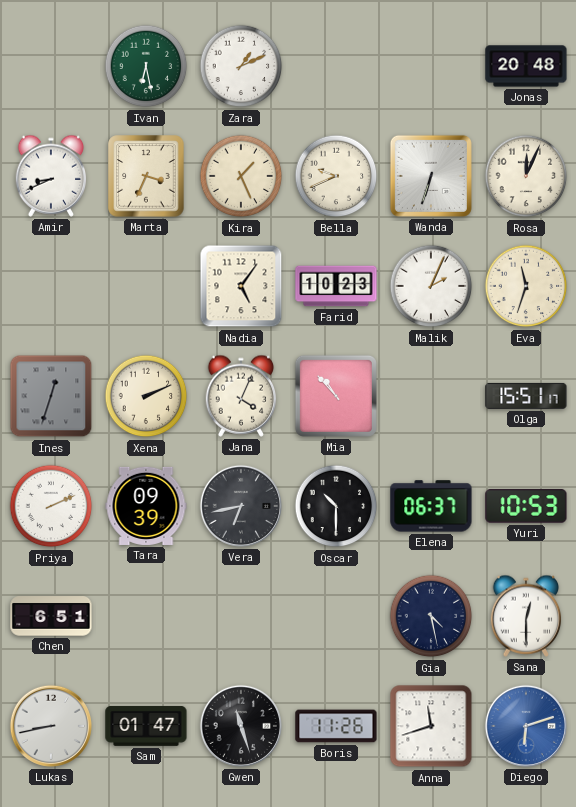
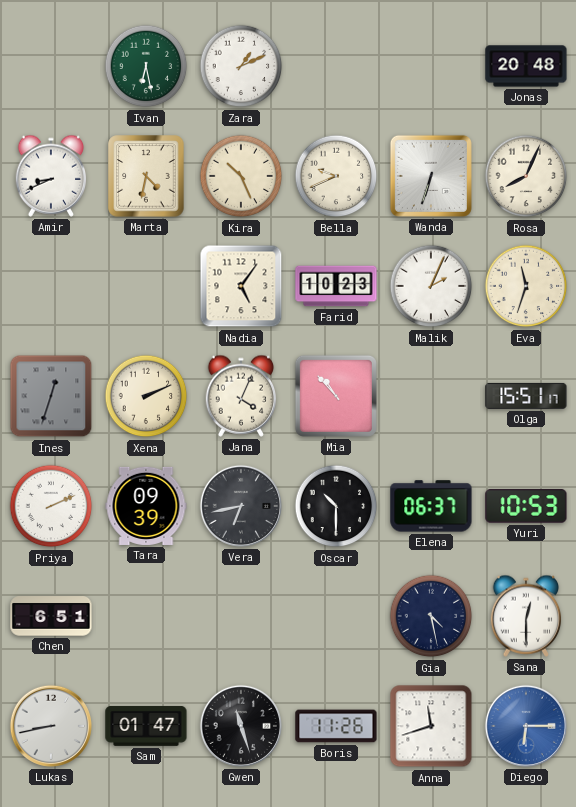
Marta: 3:34 -> 4:32
Kira: 1:26 -> 10:26
Rosa: 12:04 -> 8:04
Diego: 6:12 -> 6:15
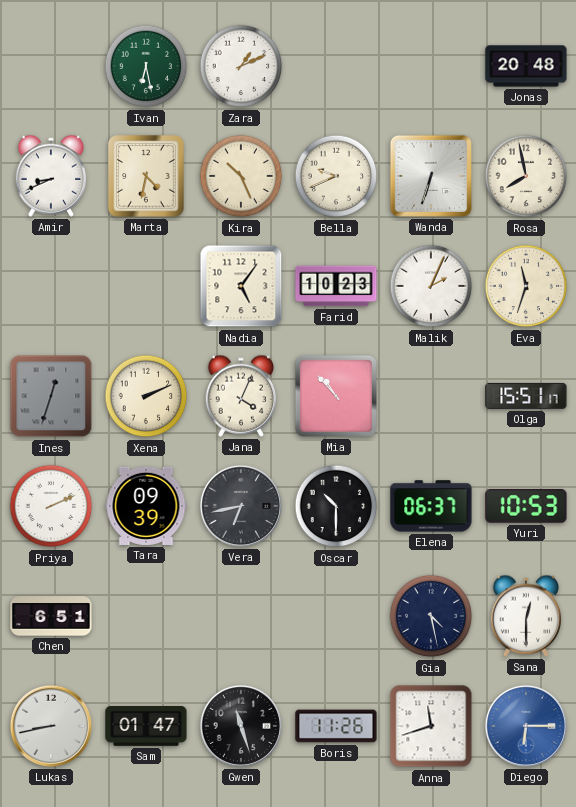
Rosa: 8:04 -> 7:58
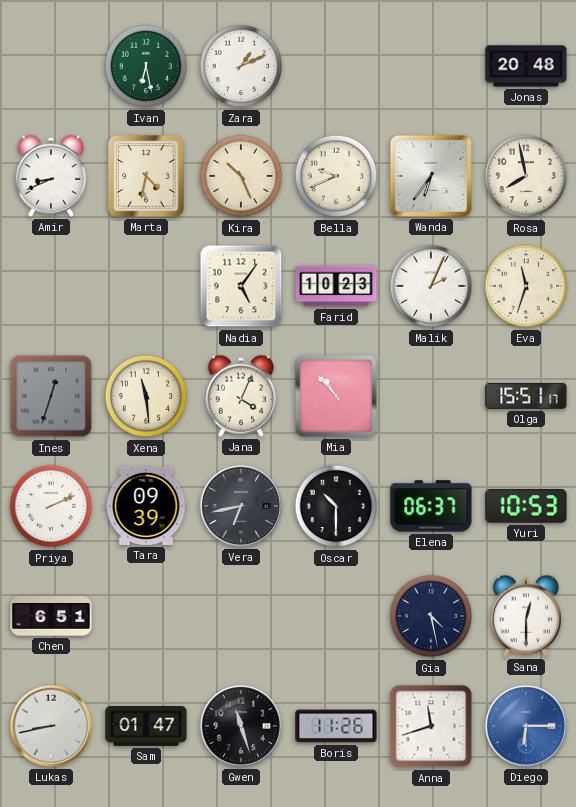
Wanda: 6:33 -> 6:36
Xena: 2:11 -> 11:29
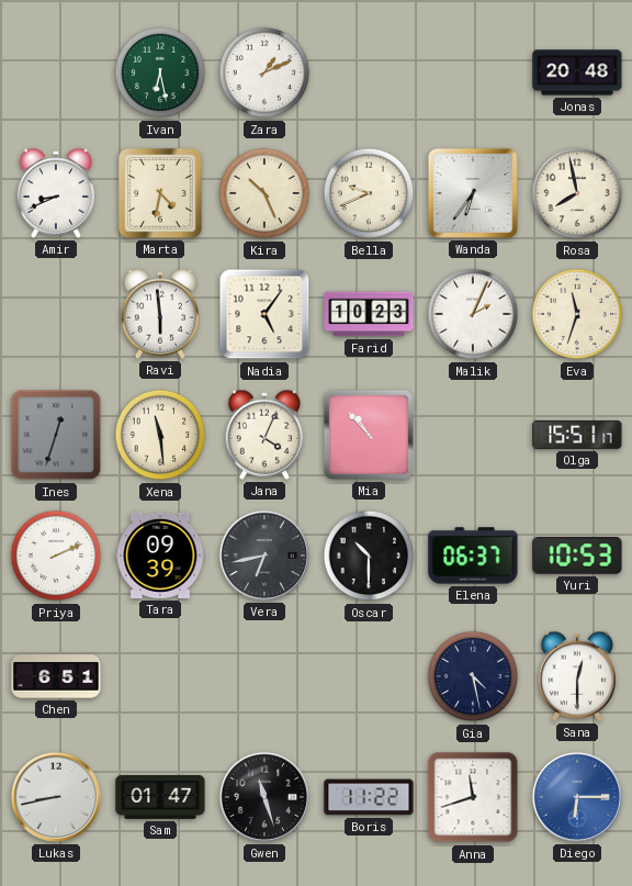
Ravi: none -> 5:59
Boris: 11:26 -> 11:22
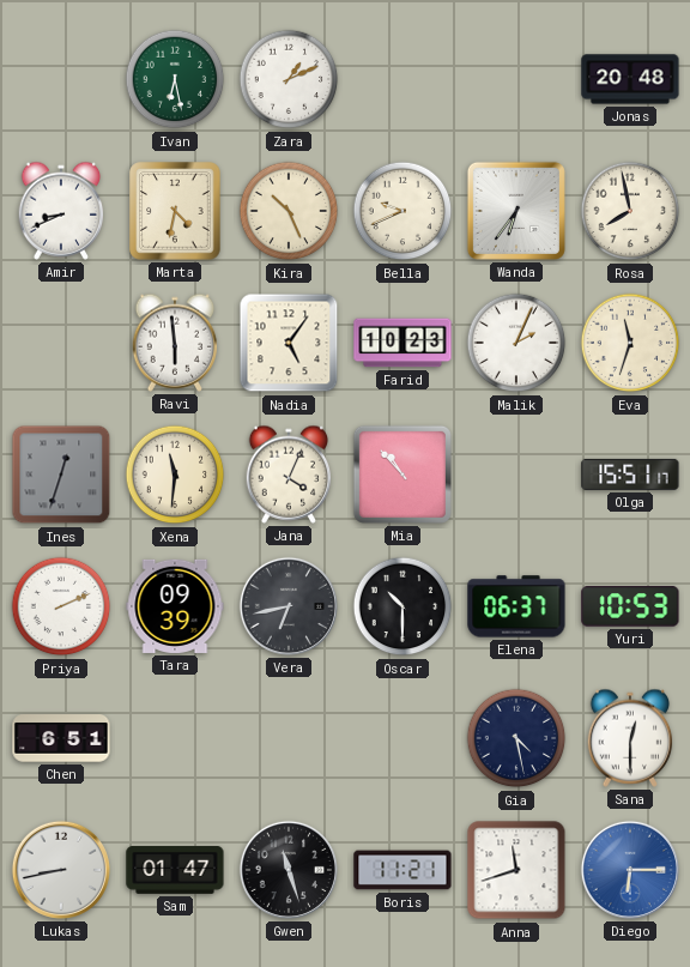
Xena: 11:29 -> 11:31
Boris: 11:22 -> 11:21
